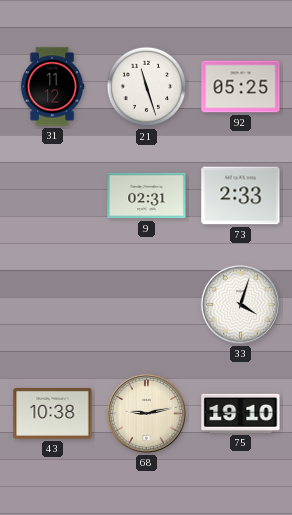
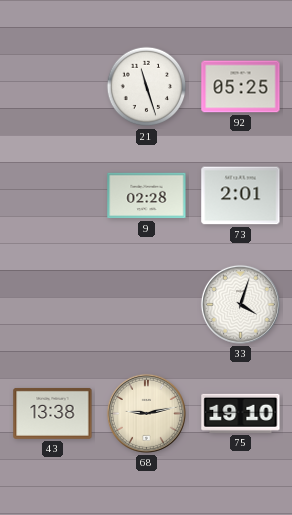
31: 11:12 -> none
9: 02:31 -> 02:28
73: 2:33 -> 2:01
43: 10:38 -> 13:38
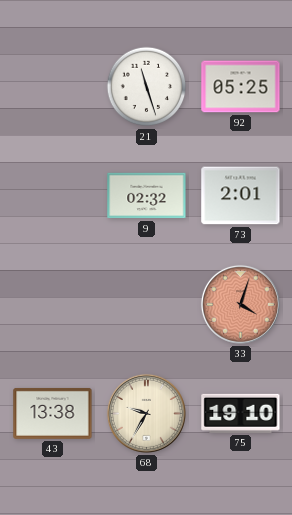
9: 02:28 -> 02:32
33 dial: white -> salmon
68: 9:13 -> 9:35
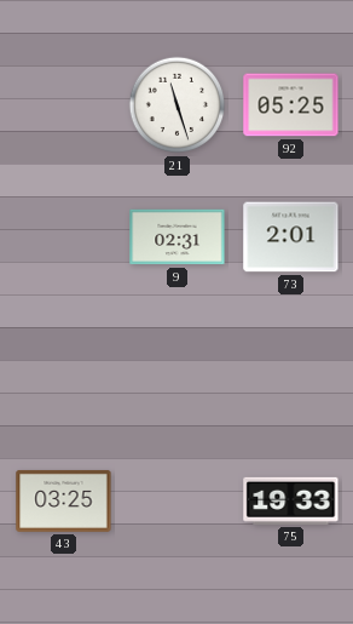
9: 02:32 -> 02:31
33: 4:03 -> none
43: 13:38 -> 03:25
68: 9:35 -> none
75: 19:10 -> 19:33
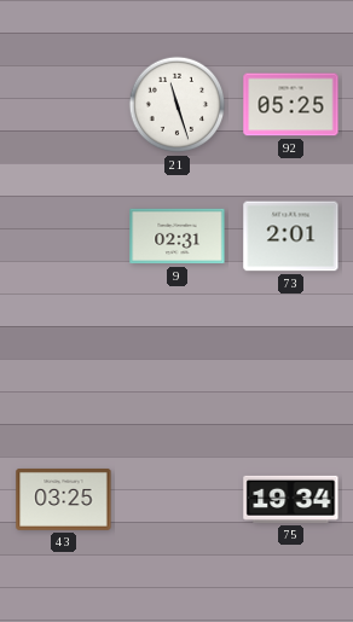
75: 19:33 -> 19:34
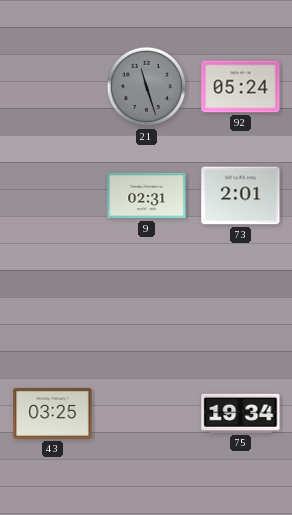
21 dial: white -> grey
92: 05:25 -> 05:24
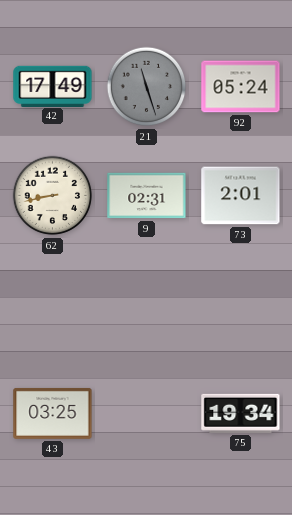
42: none -> 17:49
62: none -> 8:43
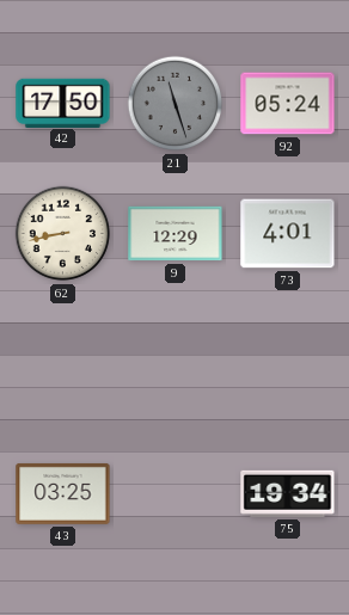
42: 17:49 -> 17:50
9: 02:31 -> 12:29
73: 2:01 -> 4:01
